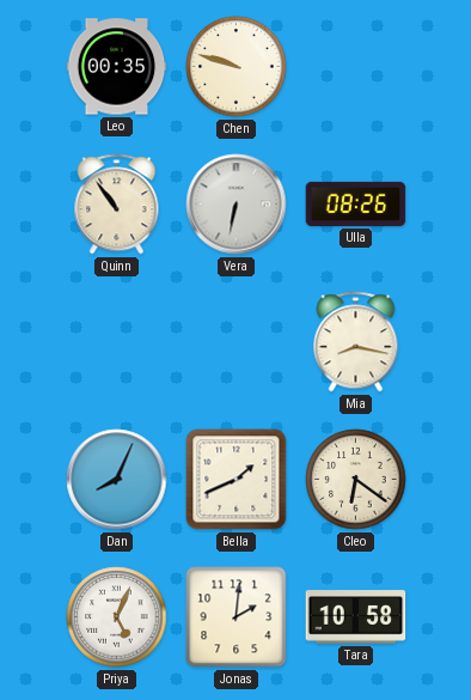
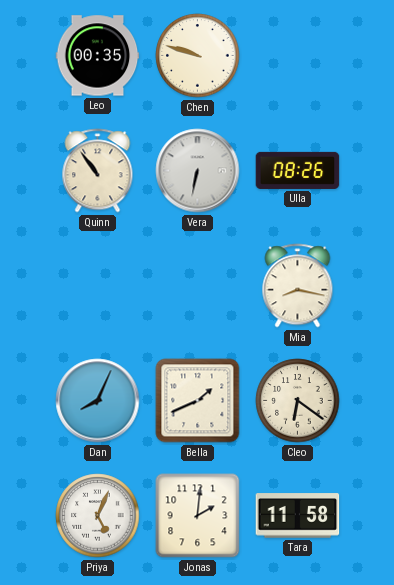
Tara: 10:58 -> 11:58
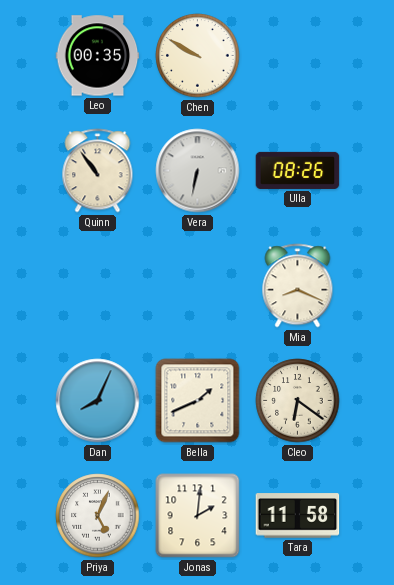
Chen: 9:48 -> 9:50
Mia: 8:17 -> 8:19
